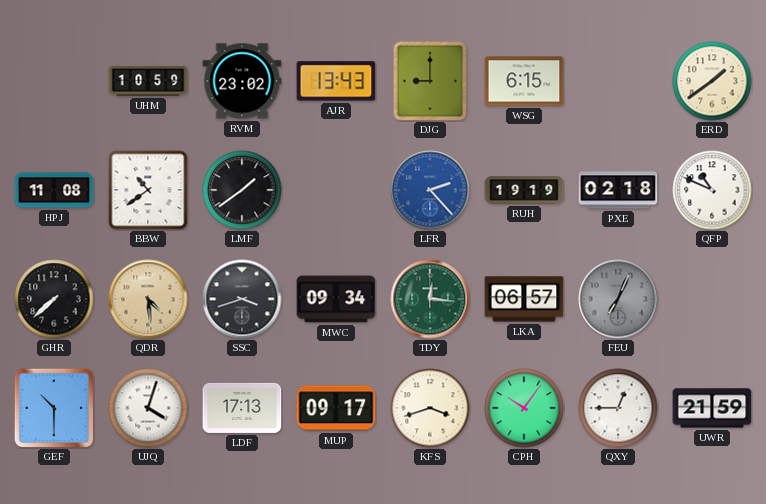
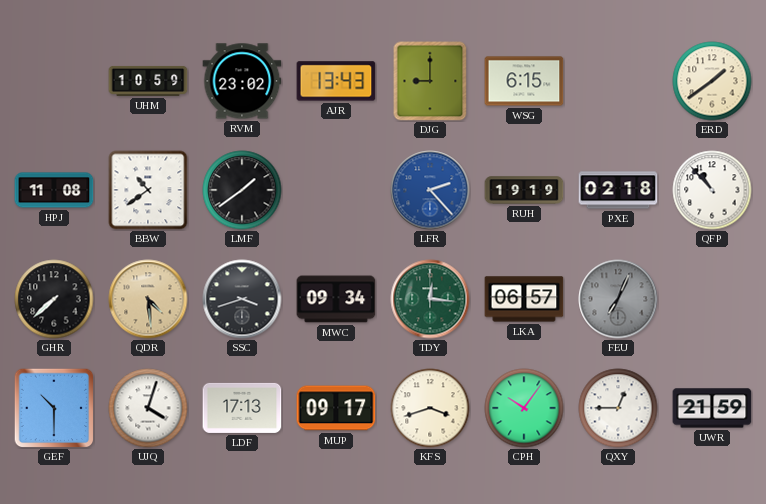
QFP: 10:49 -> 10:53
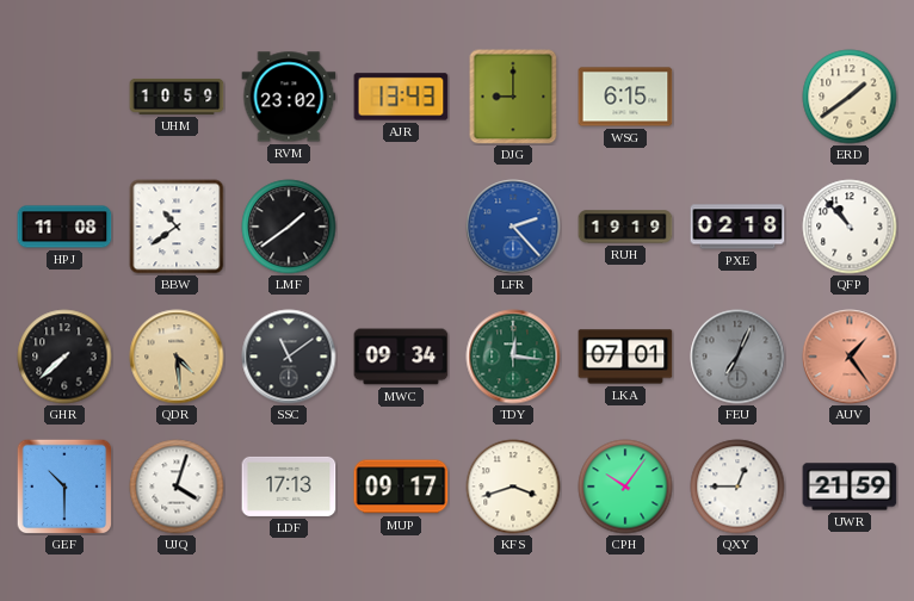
SSC: 3:42 -> 11:09
LKA: 06:57 -> 07:01
AUV: none -> 1:24
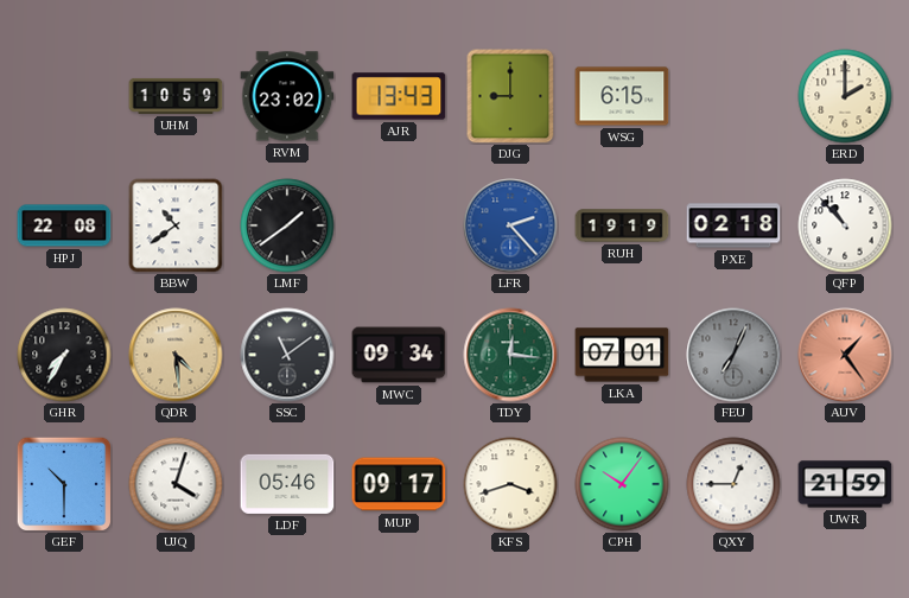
ERD: 1:39 -> 2:00
HPJ: 11:08 -> 22:08
GHR: 7:38 -> 7:35
LDF: 17:13 -> 05:46
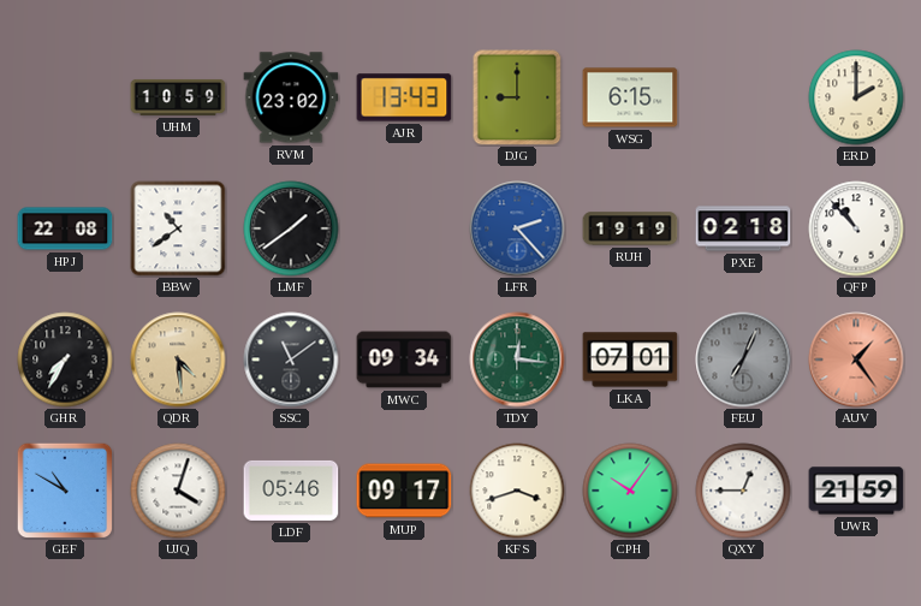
GEF: 10:30 -> 10:50
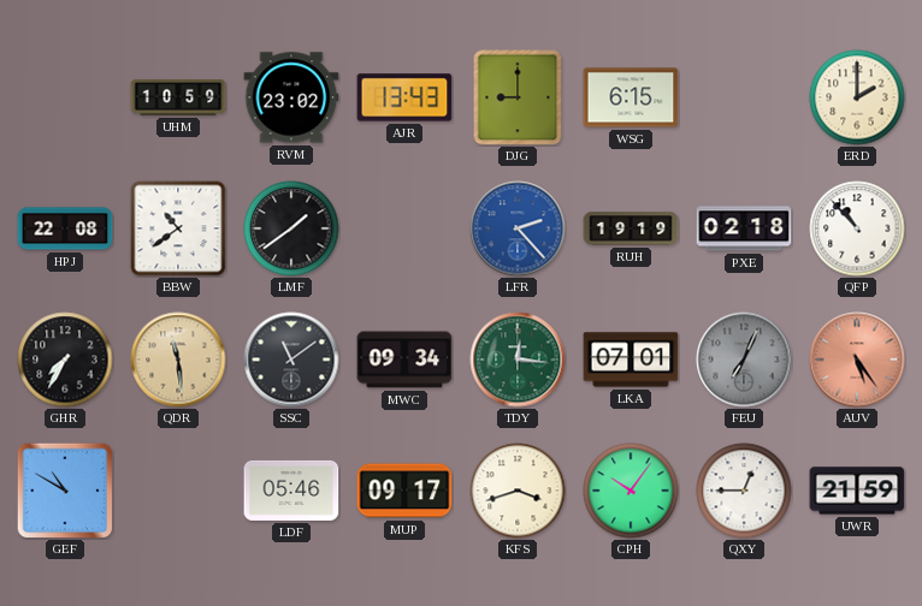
QDR: 4:29 -> 11:29
AUV: 1:24 -> 5:24
UJQ: 4:03 -> none
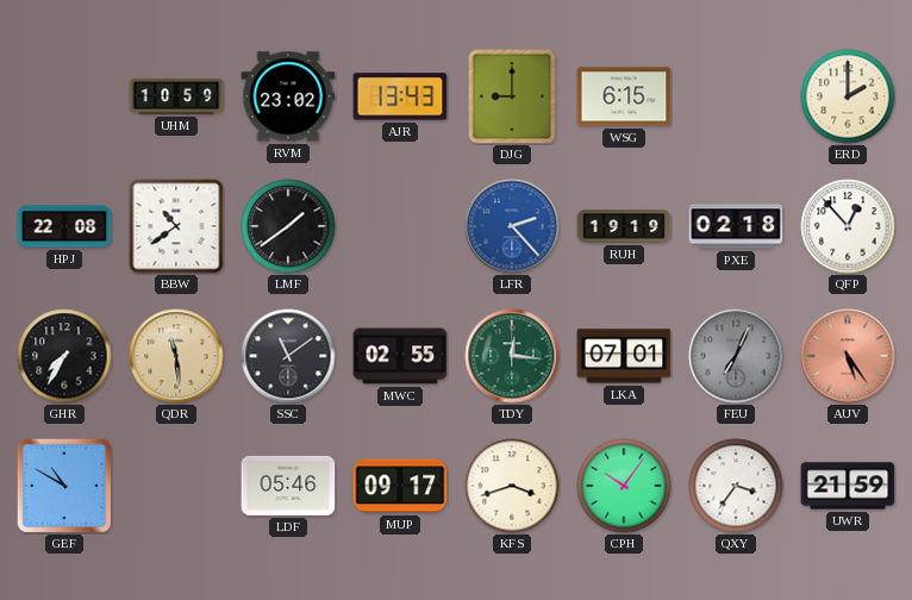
QFP: 10:53 -> 12:53
MWC: 09:34 -> 02:55
QXY: 12:45 -> 3:36
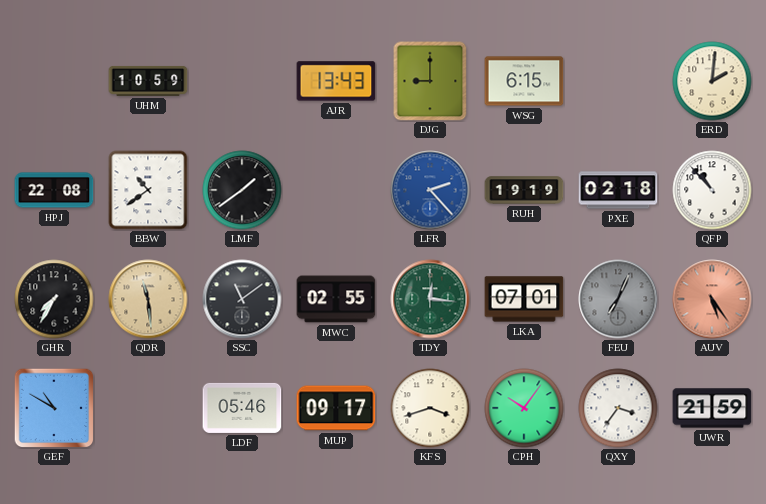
RVM: 23:02 -> none
ERD: 2:00 -> 2:01
QFP: 12:53 -> 10:53
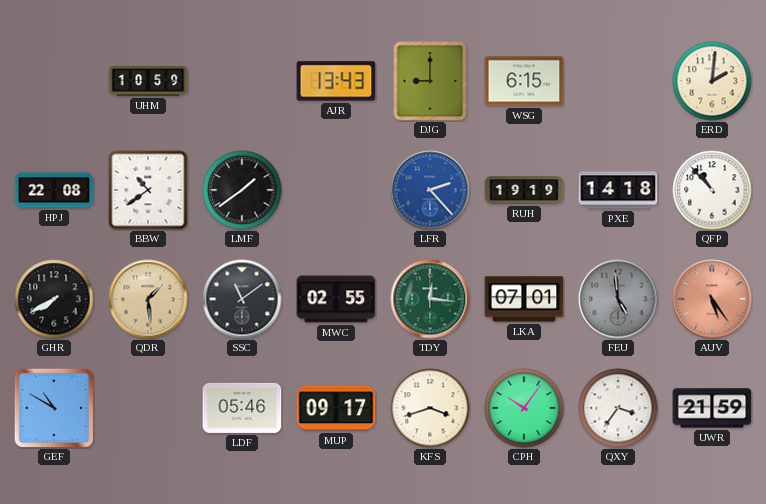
PXE: 02:18 -> 14:18
GHR: 7:35 -> 7:40
QDR: 11:29 -> 1:29
FEU: 7:04 -> 4:59
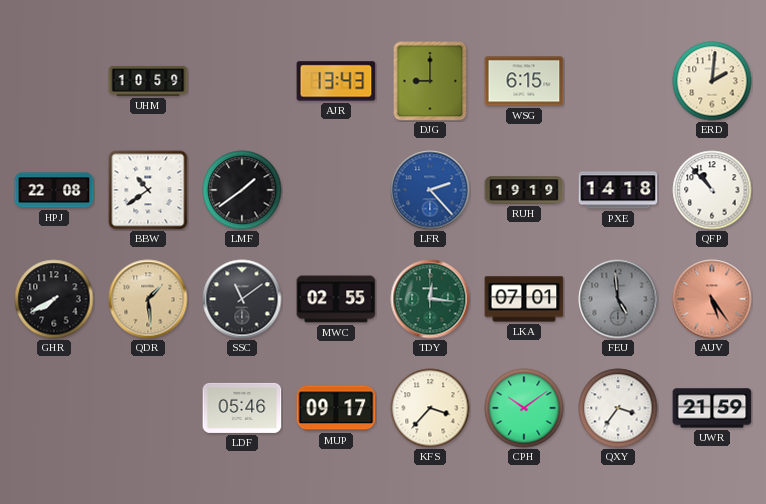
GEF: 10:50 -> none
KFS: 3:42 -> 3:37
CPH: 10:06 -> 10:09
